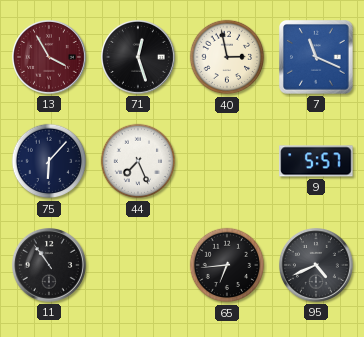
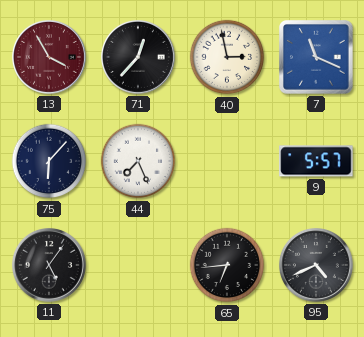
71: 12:27 -> 12:37
11: 10:54 -> 5:06
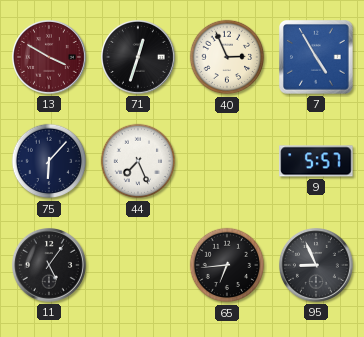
13: 3:55 -> 3:50
71: 12:37 -> 12:33
40: 2:58 -> 2:56
7: 11:19 -> 4:55
95: 4:41 -> 8:56
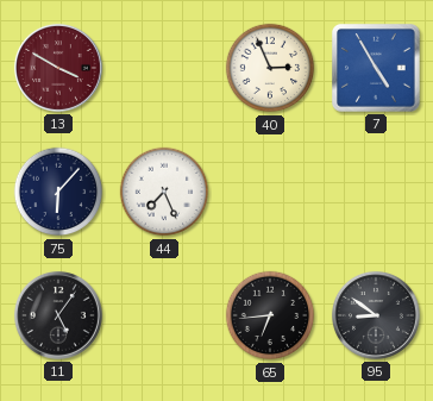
71: 12:33 -> none
9: 5:57 -> none
95: 8:56 -> 8:51
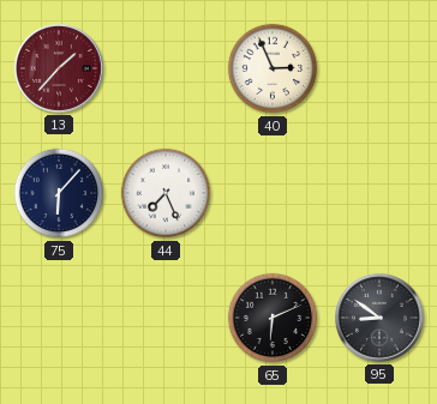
13: 3:50 -> 1:37
7: 4:55 -> none
11: 5:06 -> none
65: 6:44 -> 6:11
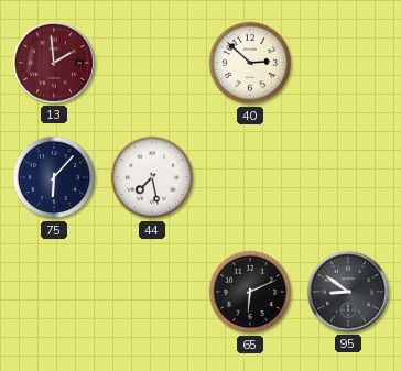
13: 1:37 -> 1:59
40: 2:56 -> 2:52
44: 7:26 -> 7:28
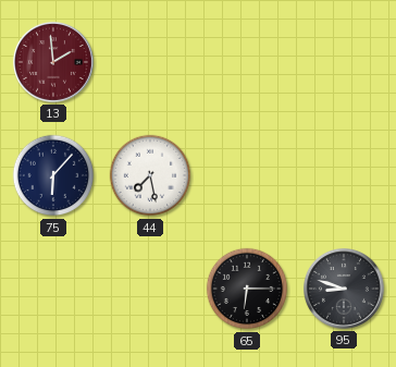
40: 2:52 -> none
65: 6:11 -> 6:15
95: 8:51 -> 8:48
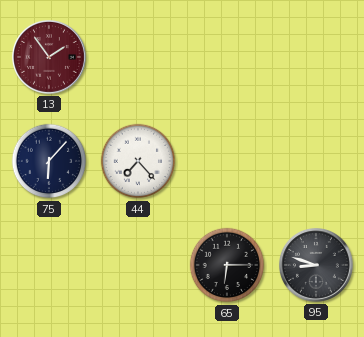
13: 1:59 -> 1:54
44: 7:28 -> 7:23
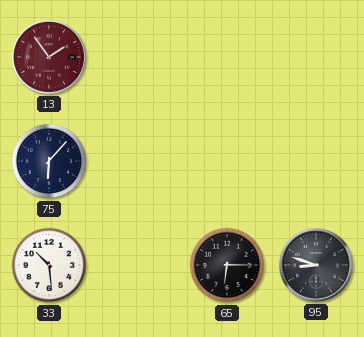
44: 7:23 -> none
33: none -> 10:29
